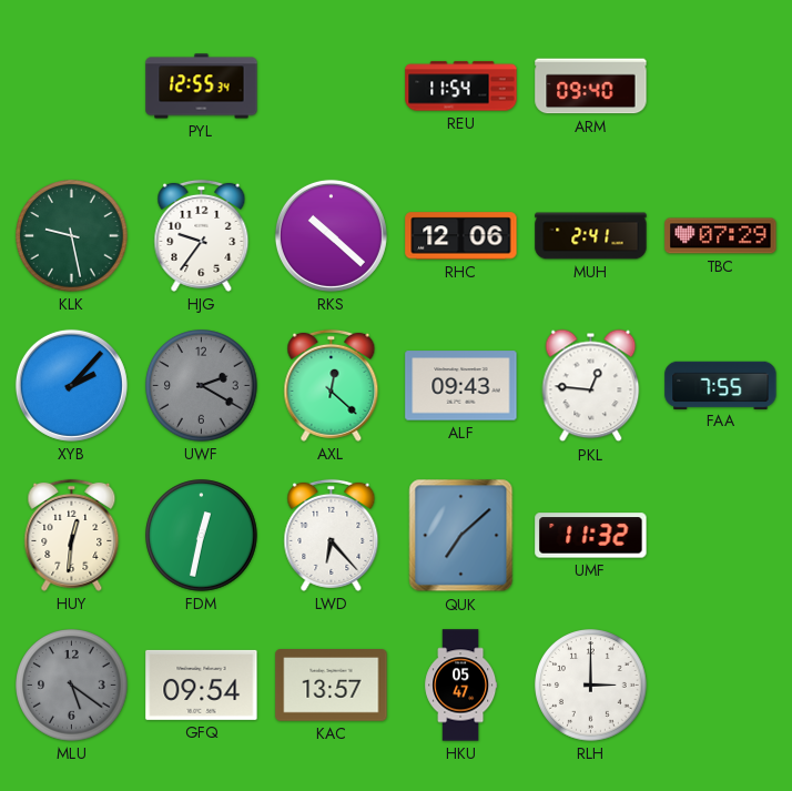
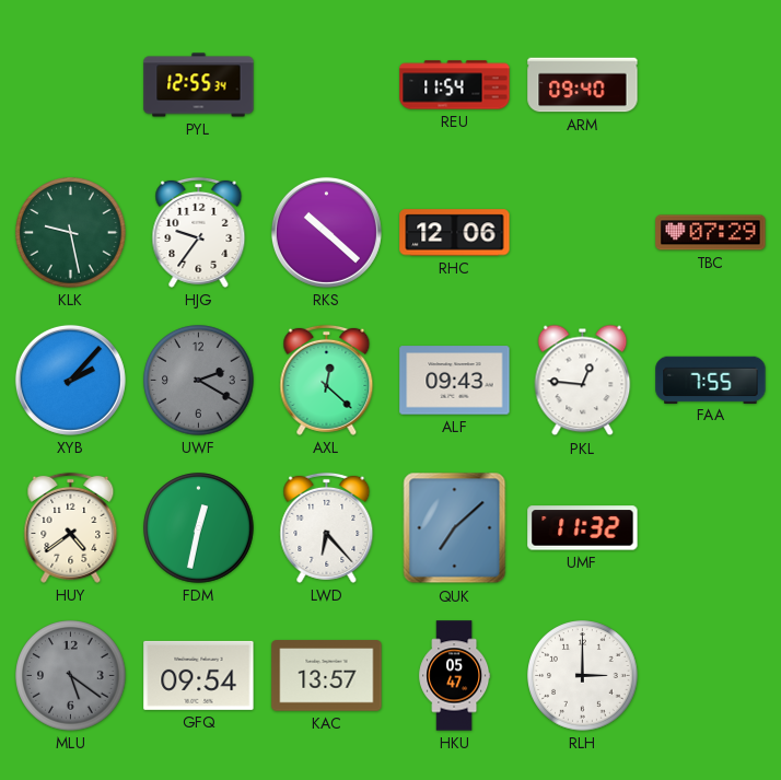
MUH: 2:41 -> none
HUY: 12:31 -> 4:39
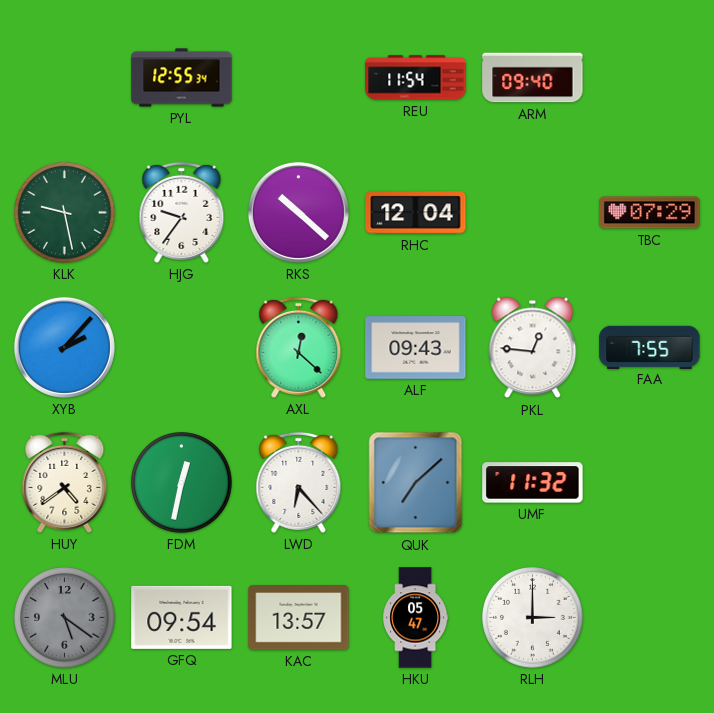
RHC: 12:06 -> 12:04
UWF: 2:20 -> none
